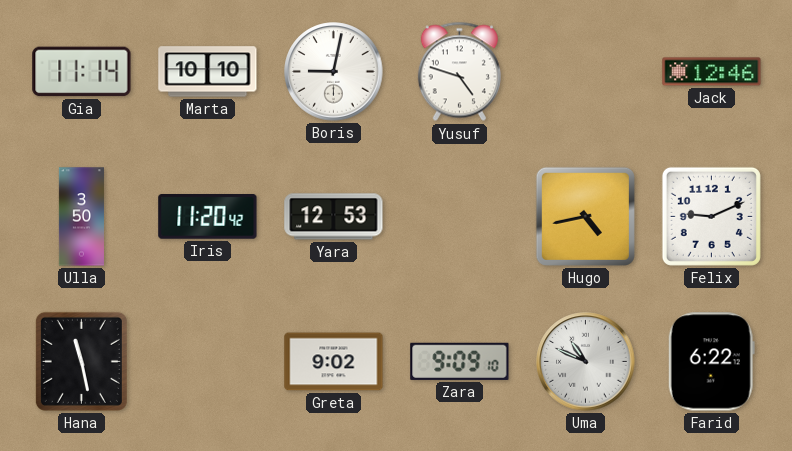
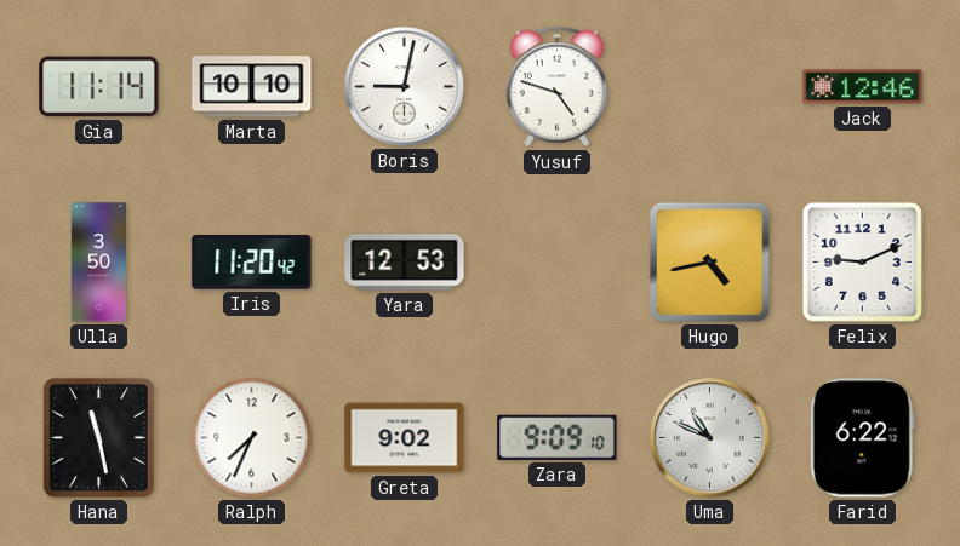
Ralph: none -> 7:34
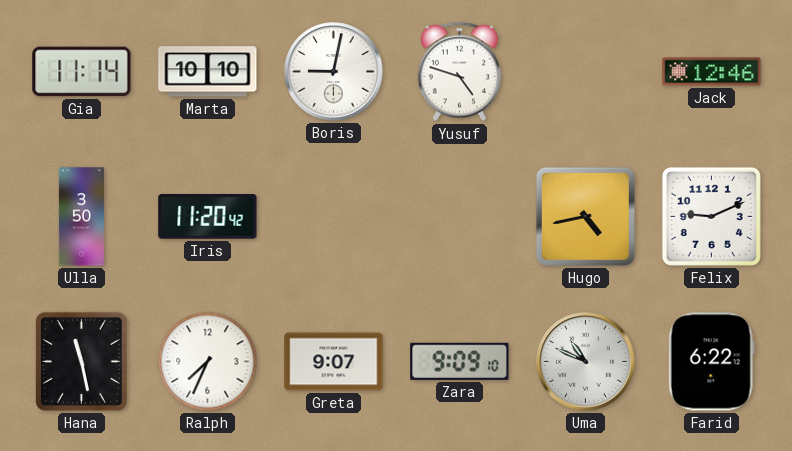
Yara: 12:53 -> none
Greta: 9:02 -> 9:07
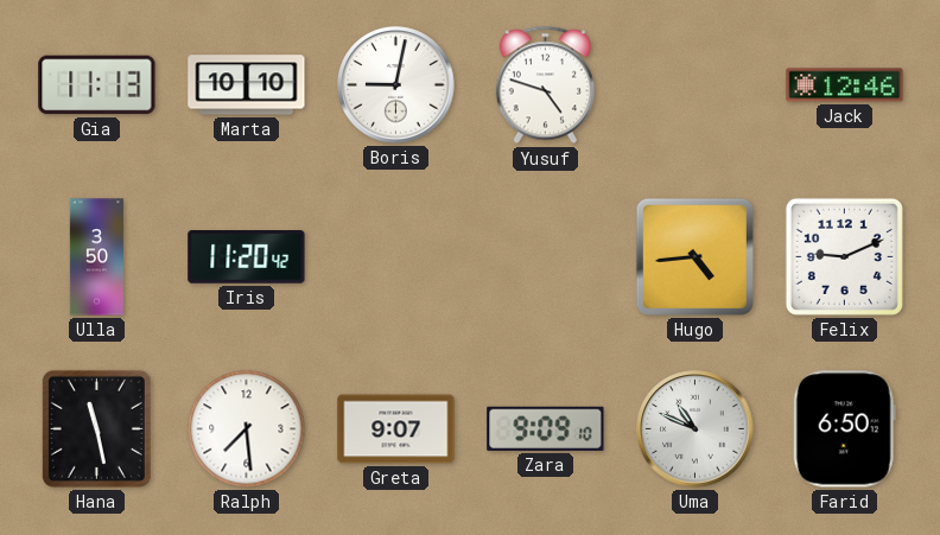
Gia: 11:14 -> 11:13
Hugo: 4:43 -> 4:44
Ralph: 7:34 -> 7:29
Farid: 6:22 -> 6:50
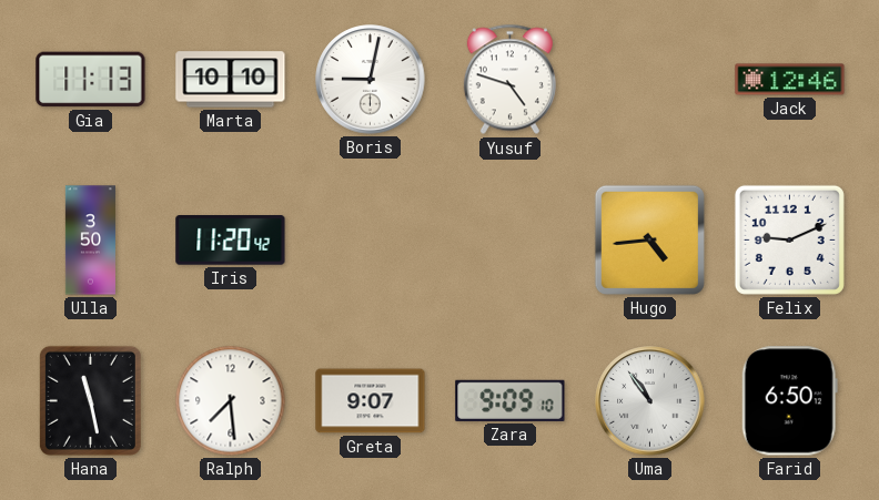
Uma: 10:49 -> 10:54
